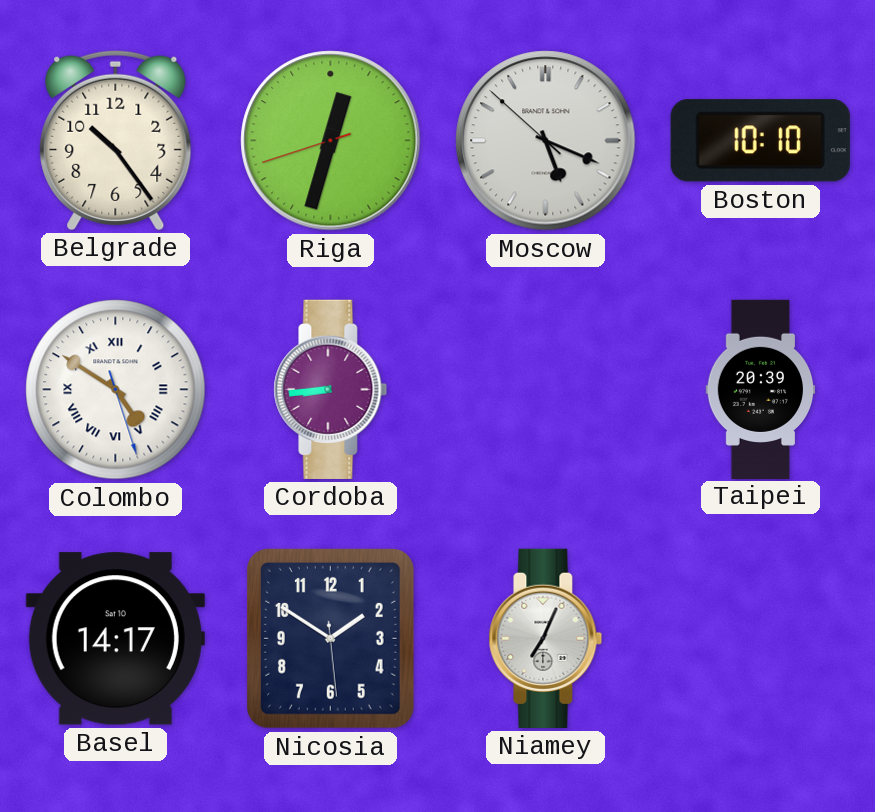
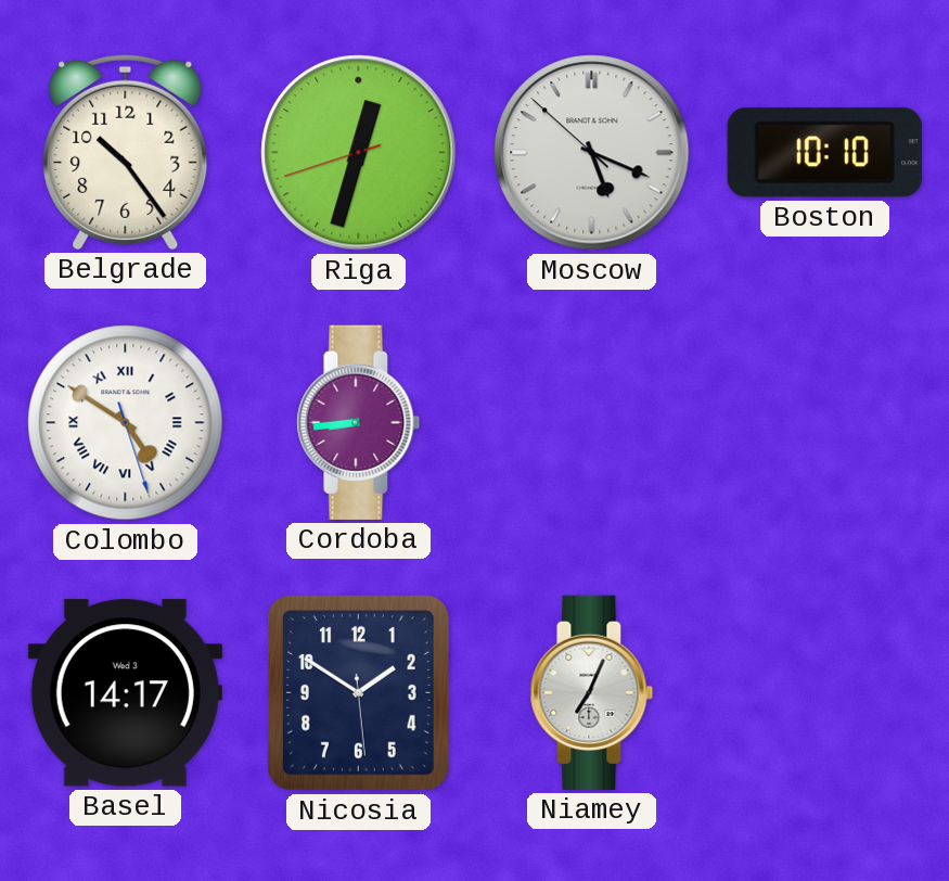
Taipei: 20:39 -> none
Basel date: Sat 10 -> Wed 3
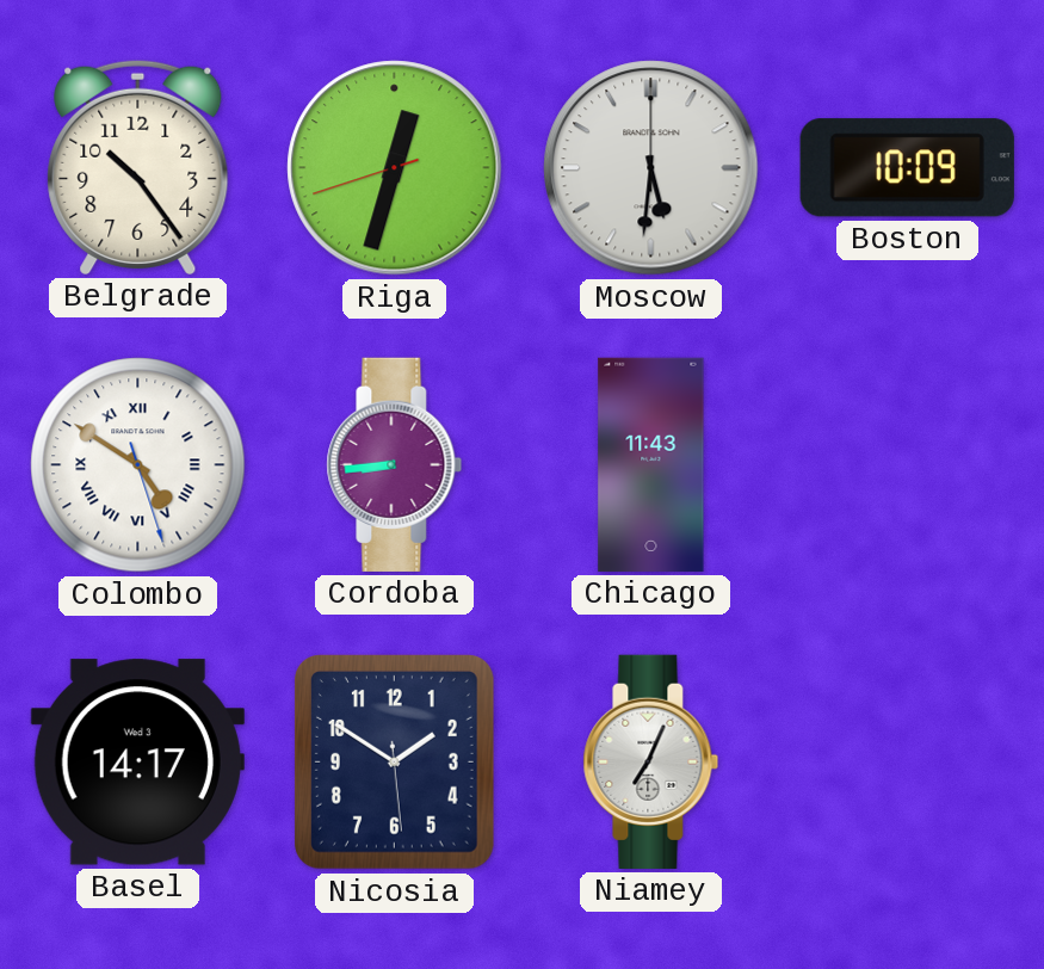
Moscow: 5:18 -> 5:31
Boston: 10:10 -> 10:09
Chicago: none -> 11:43
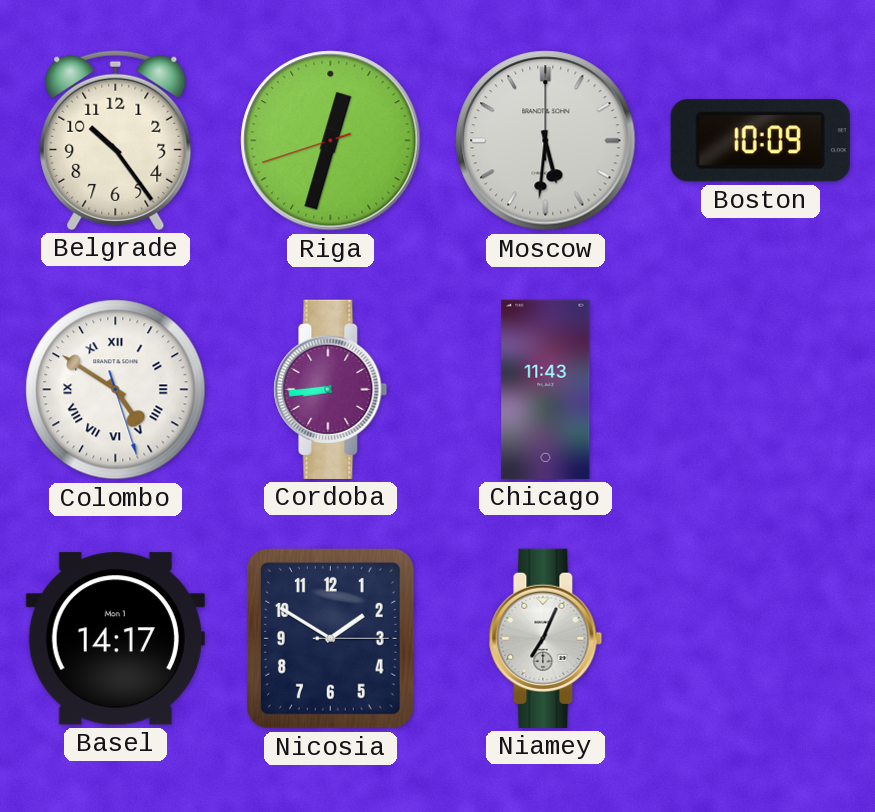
Basel date: Wed 3 -> Mon 1
Nicosia: 1:50:29 -> 1:50:15
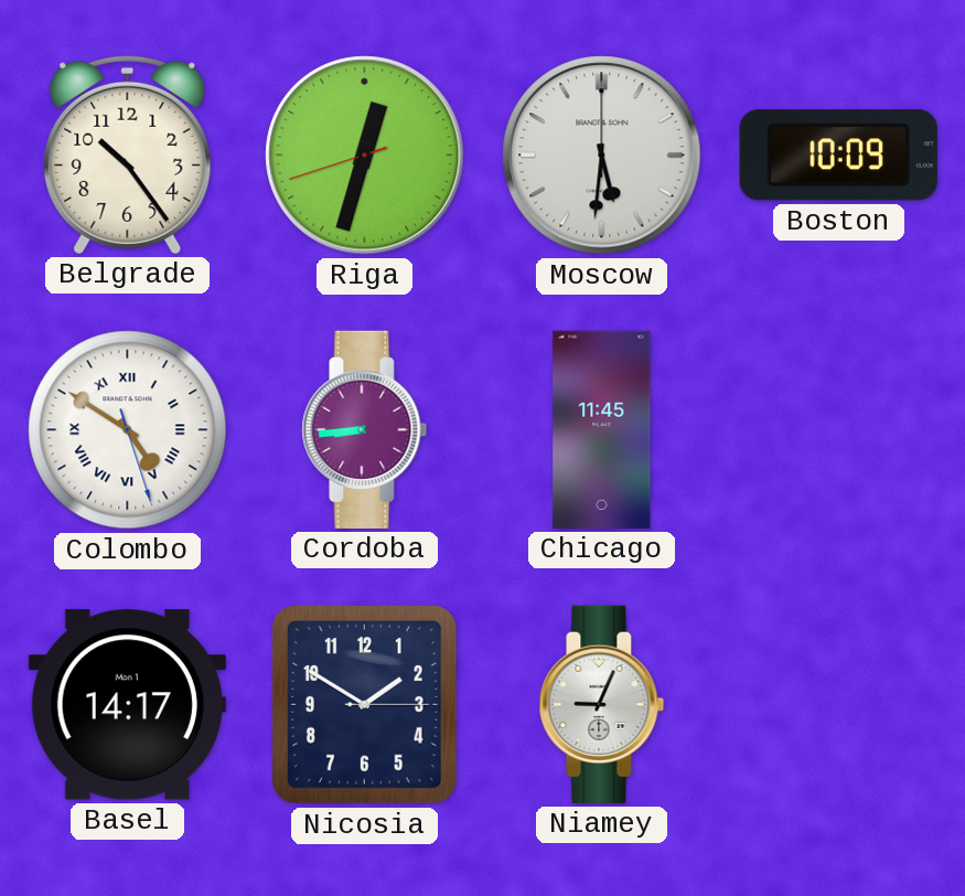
Chicago: 11:43 -> 11:45
Niamey: 7:04 -> 9:04
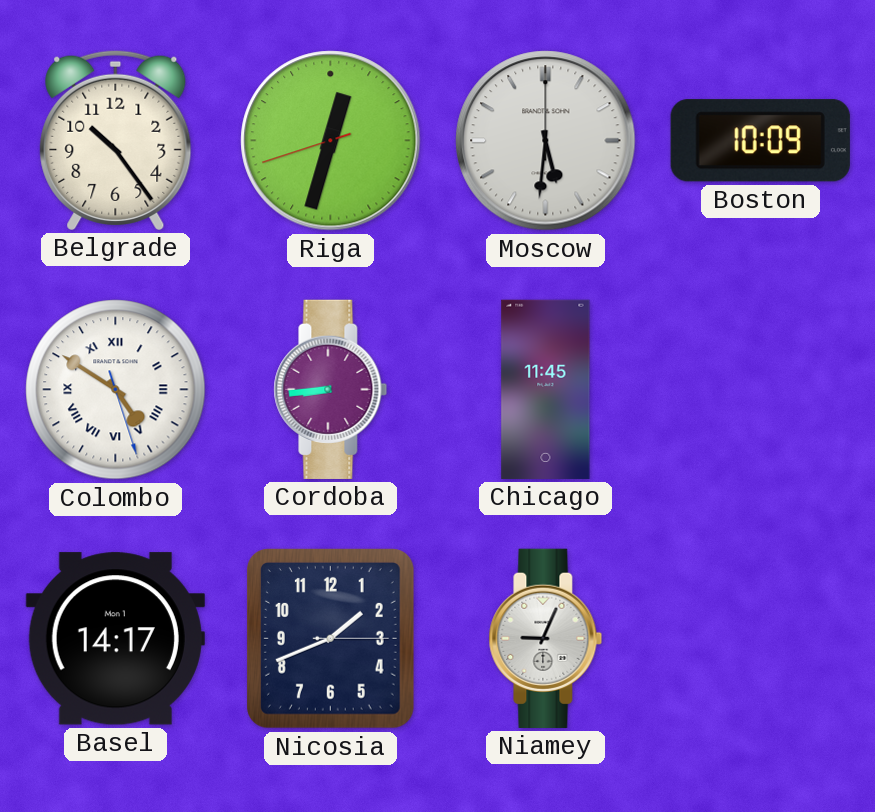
Nicosia: 1:50 -> 1:41
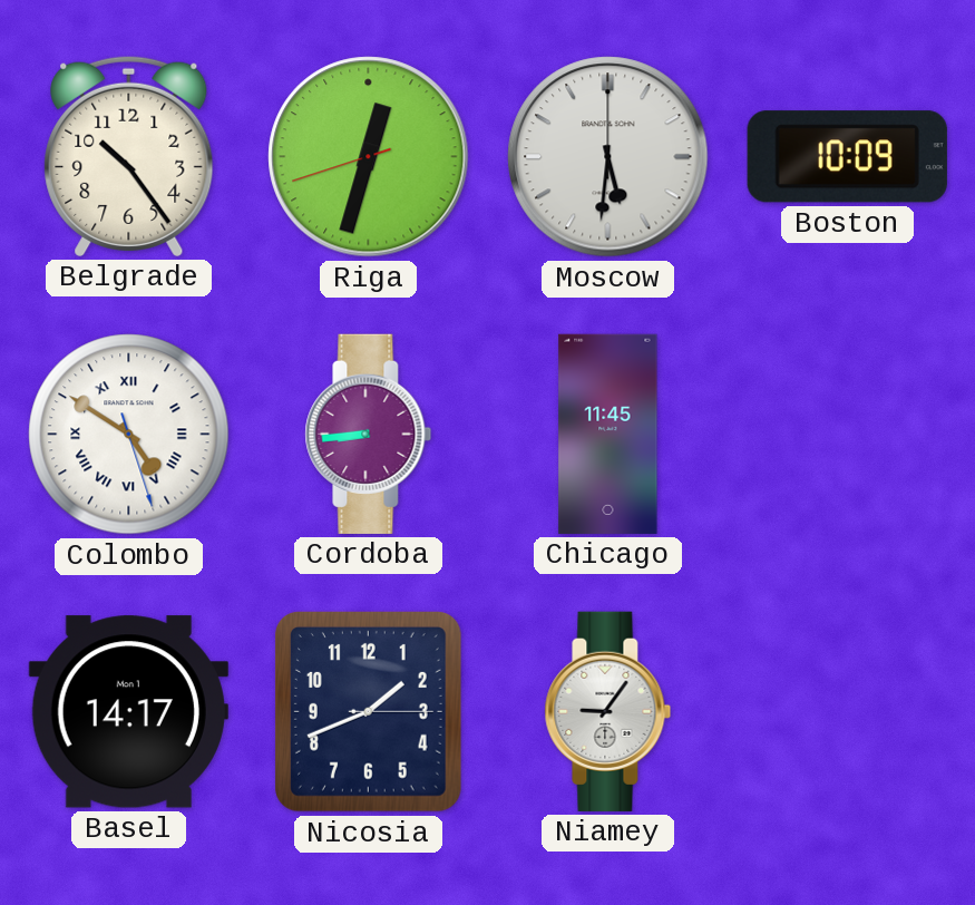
Niamey: 9:04 -> 9:06
